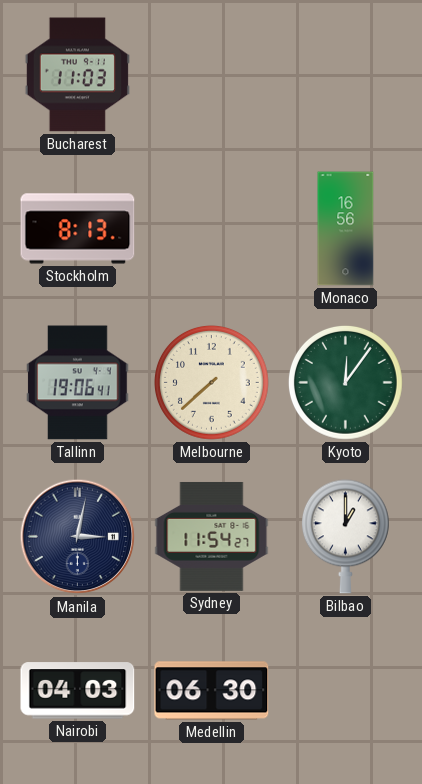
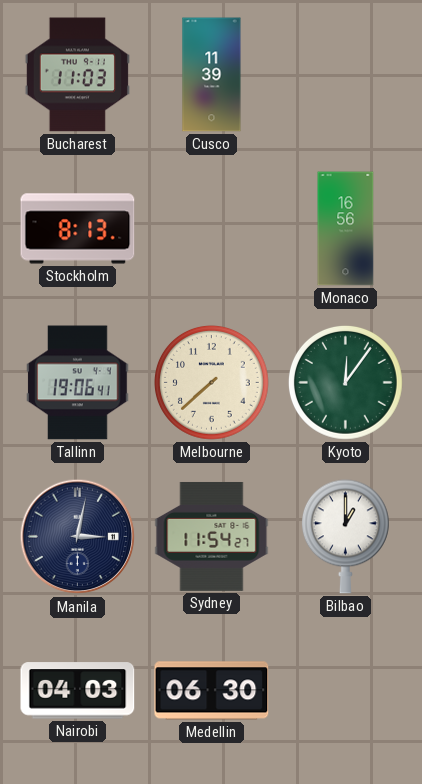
Cusco: none -> 11:39
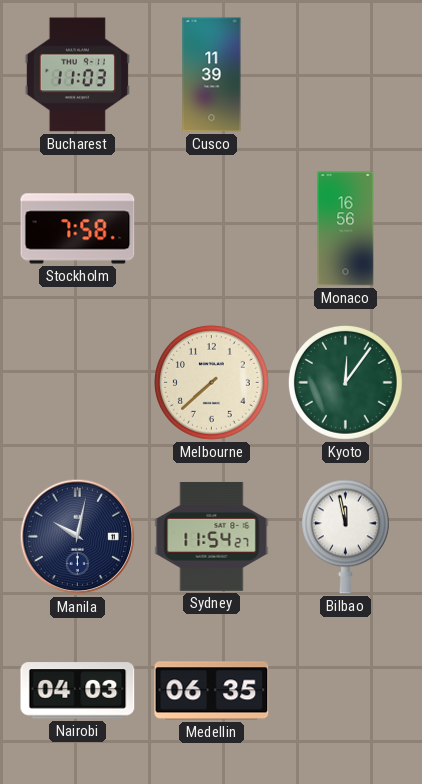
Stockholm: 8:13 -> 7:58
Tallinn: 19:06 -> none
Manila: 3:02 -> 10:02
Bilbao: 1:00 -> 11:58
Medellin: 06:30 -> 06:35
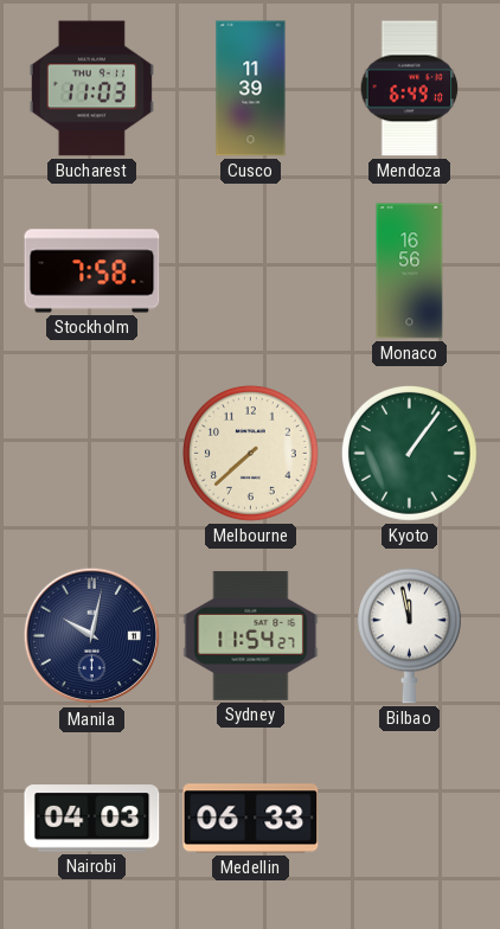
Mendoza: none -> 6:49
Kyoto: 12:06 -> 1:06
Medellin: 06:35 -> 06:33
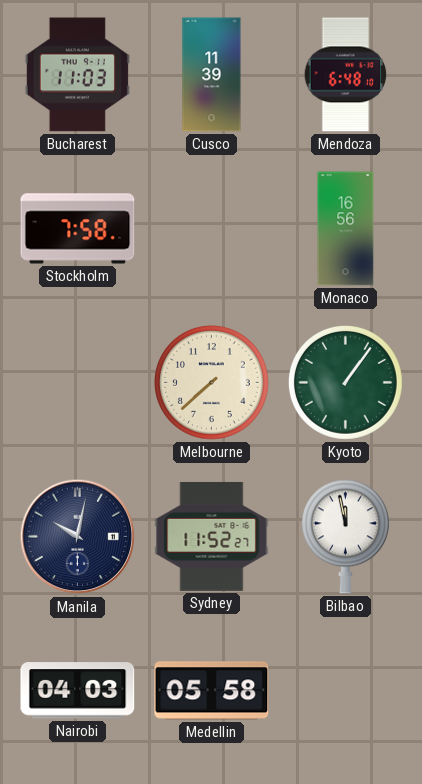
Mendoza: 6:49 -> 6:48
Sydney: 11:54 -> 11:52
Medellin: 06:33 -> 05:58
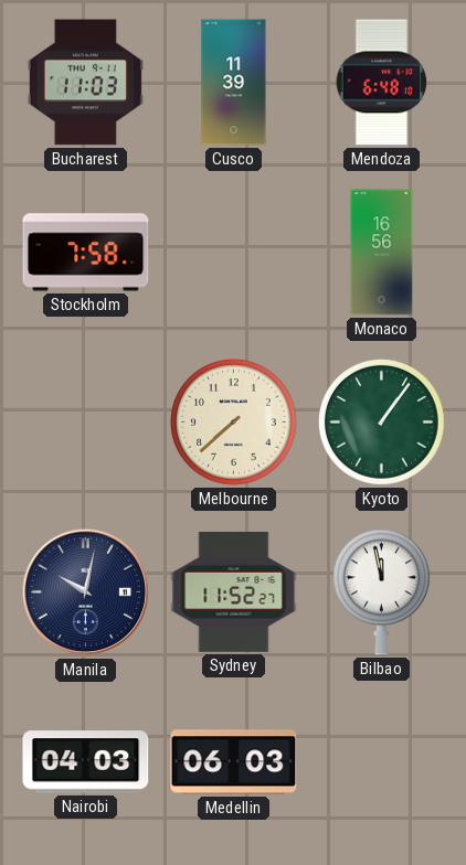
Medellin: 05:58 -> 06:03
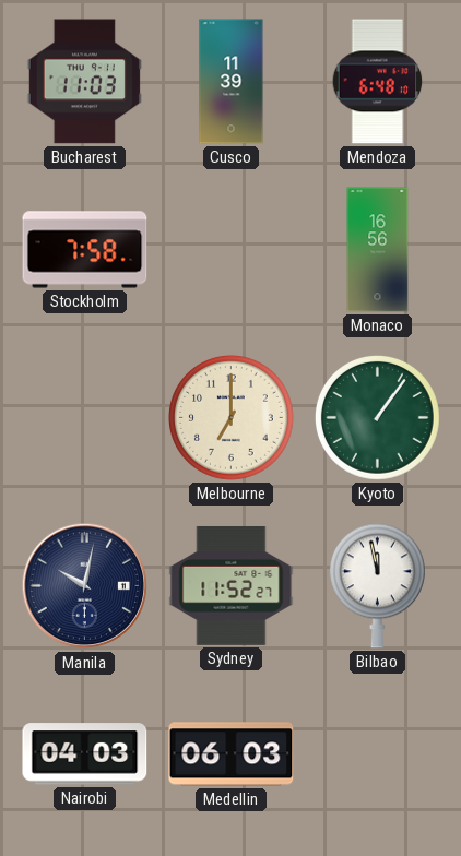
Melbourne: 7:38 -> 7:00
